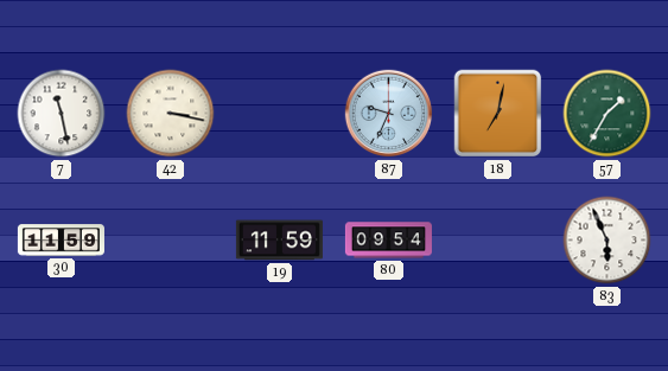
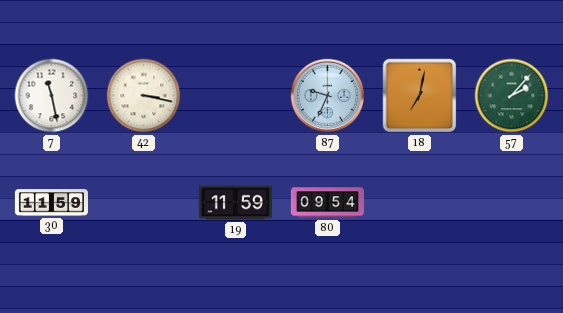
57: 1:35 -> 2:07
83: 5:56 -> none
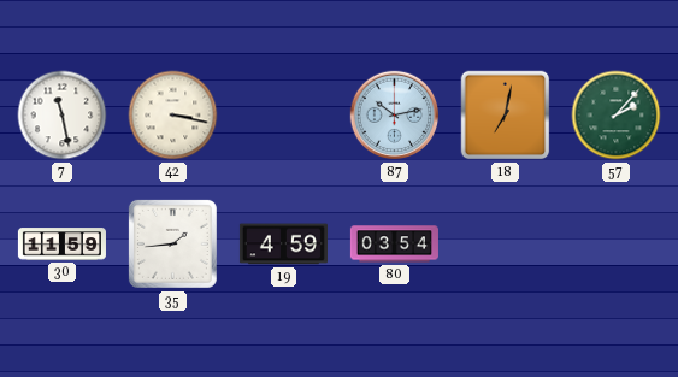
87: 9:34 -> 10:13
35: none -> 1:44
19: 11:59 -> 4:59
80: 09:54 -> 03:54
